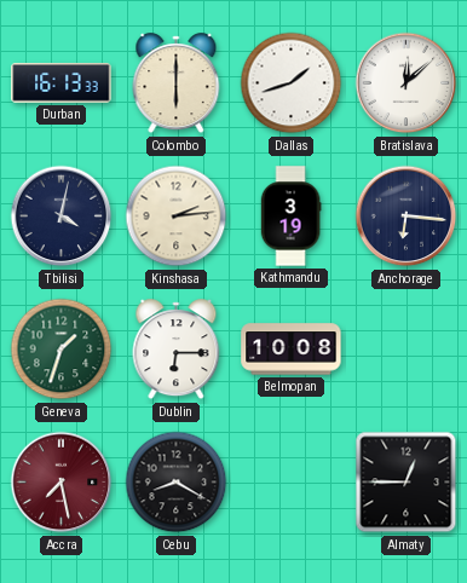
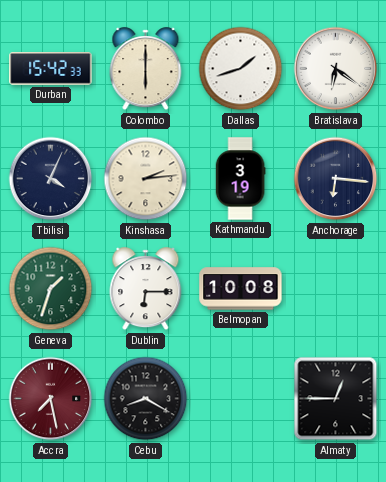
Durban: 16:13 -> 15:42
Bratislava: 12:08 -> 6:21
Tbilisi: 4:02 -> 4:04
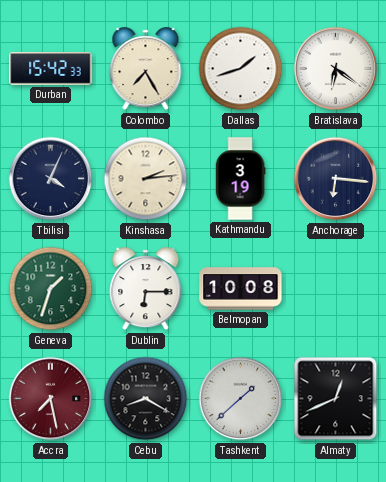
Colombo: 6:00 -> 7:25
Tashkent: none -> 1:38
Almaty: 12:45 -> 12:41
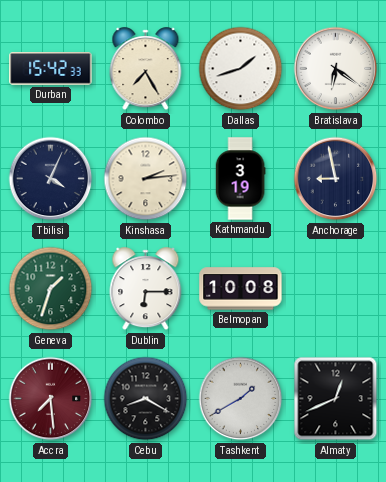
Anchorage: 6:16 -> 8:58
Accra: 7:28 -> 7:29
Tashkent: 1:38 -> 1:40
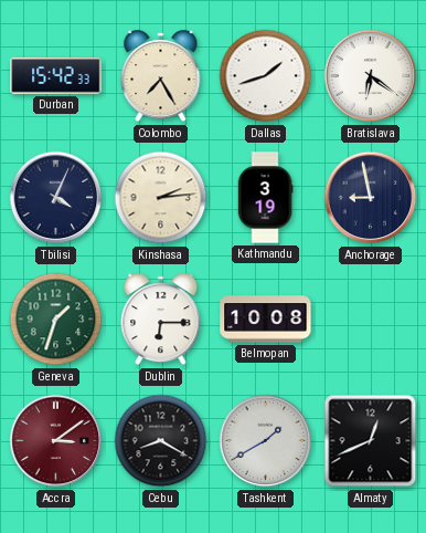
Accra: 7:29 -> 3:09
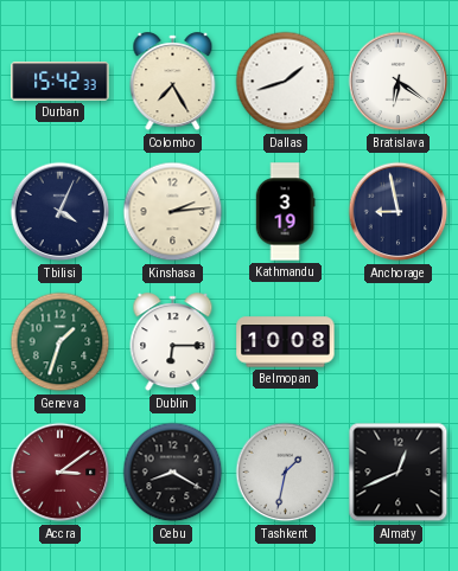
Tashkent: 1:40 -> 1:32
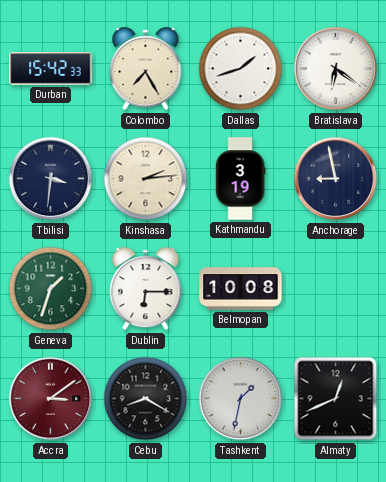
Tbilisi: 4:04 -> 3:31
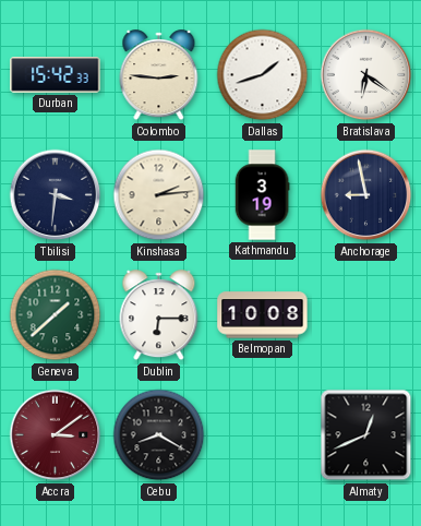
Colombo: 7:25 -> 2:46
Geneva: 1:33 -> 1:38
Tashkent: 1:32 -> none
